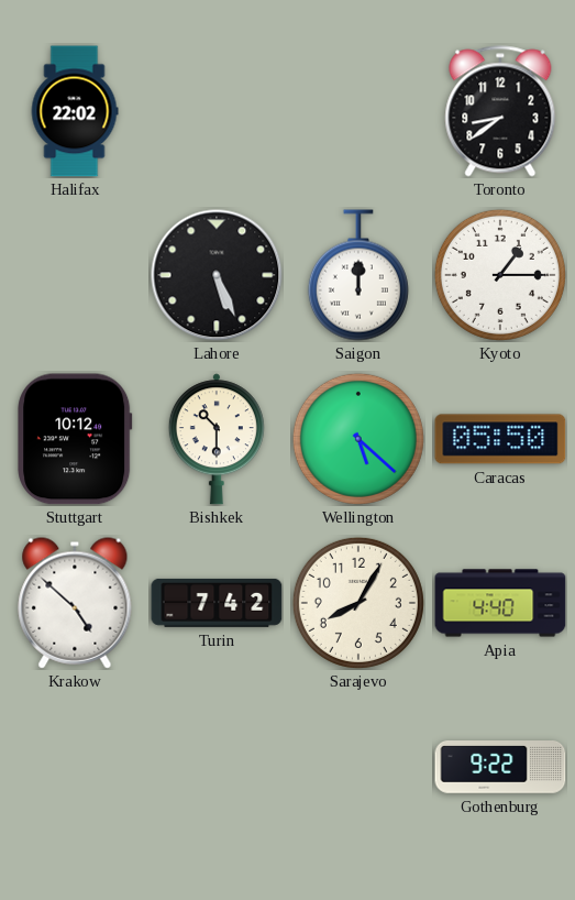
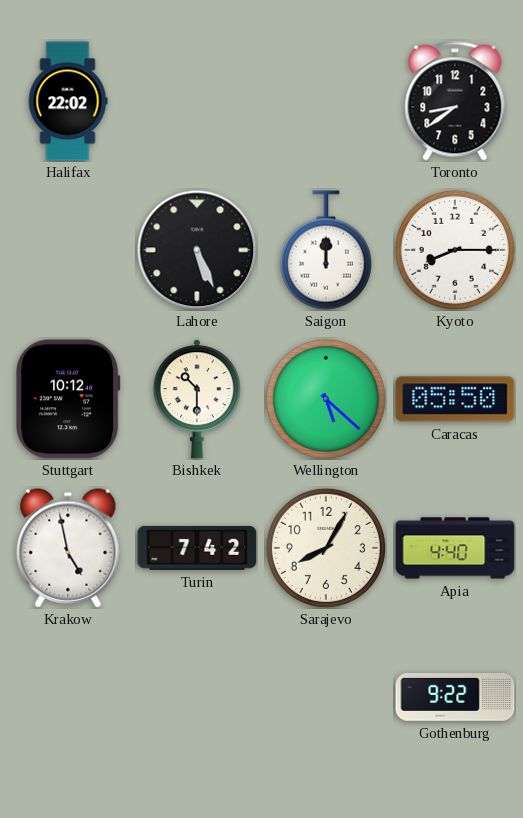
Kyoto: 1:15 -> 8:15
Krakow: 4:52 -> 4:58
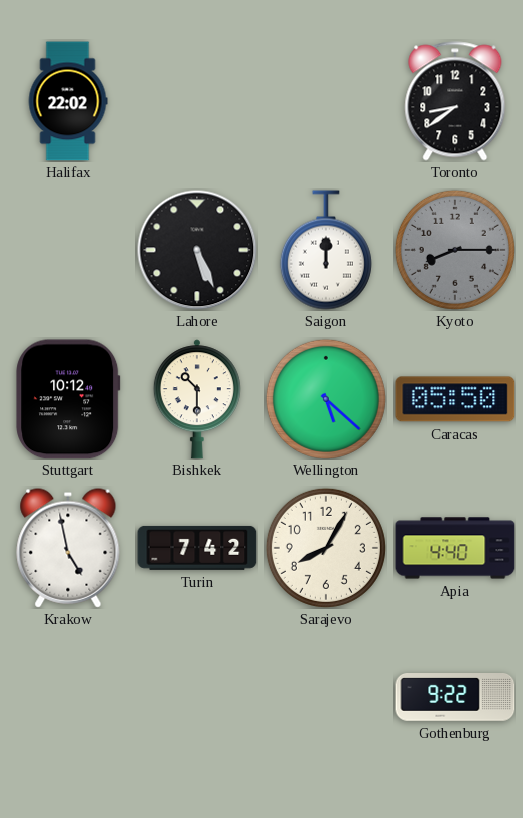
Kyoto dial: white -> grey
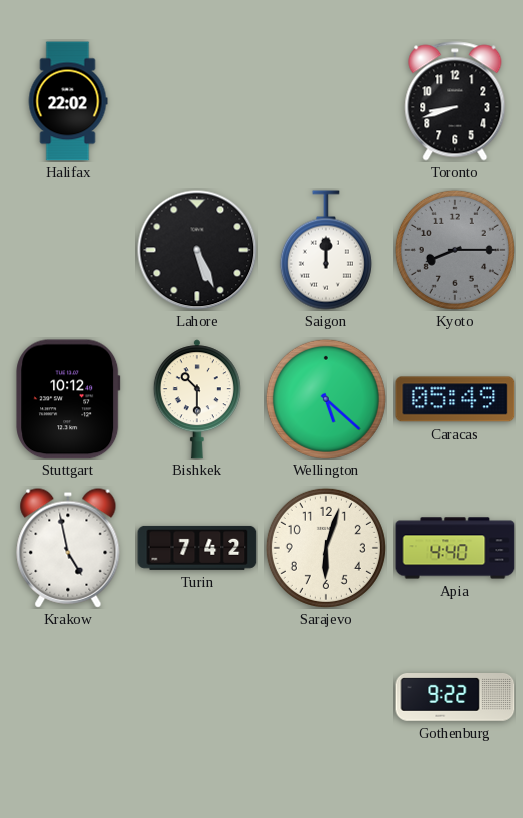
Toronto: 8:39 -> 8:42
Caracas: 05:50 -> 05:49
Sarajevo: 8:05 -> 6:03
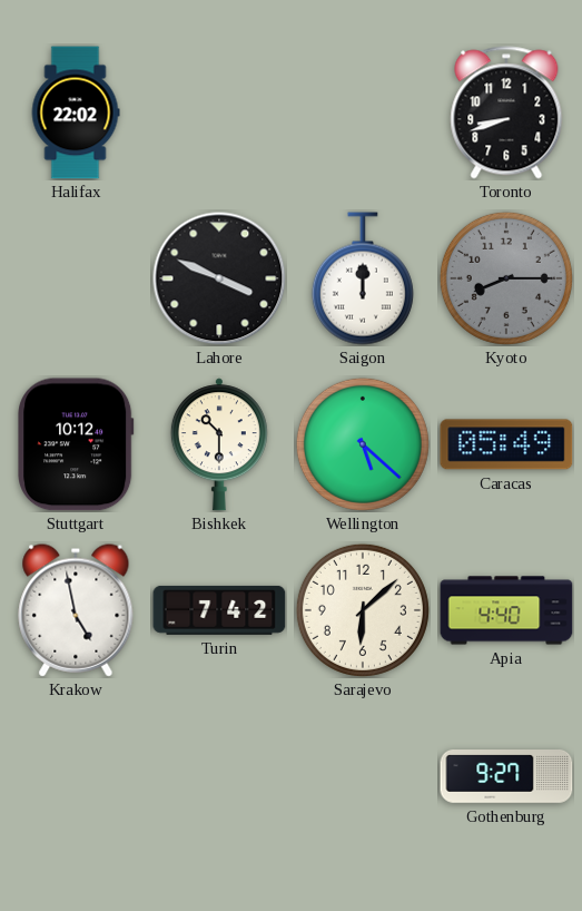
Lahore: 5:26 -> 3:49
Sarajevo: 6:03 -> 6:08
Gothenburg: 9:22 -> 9:27
